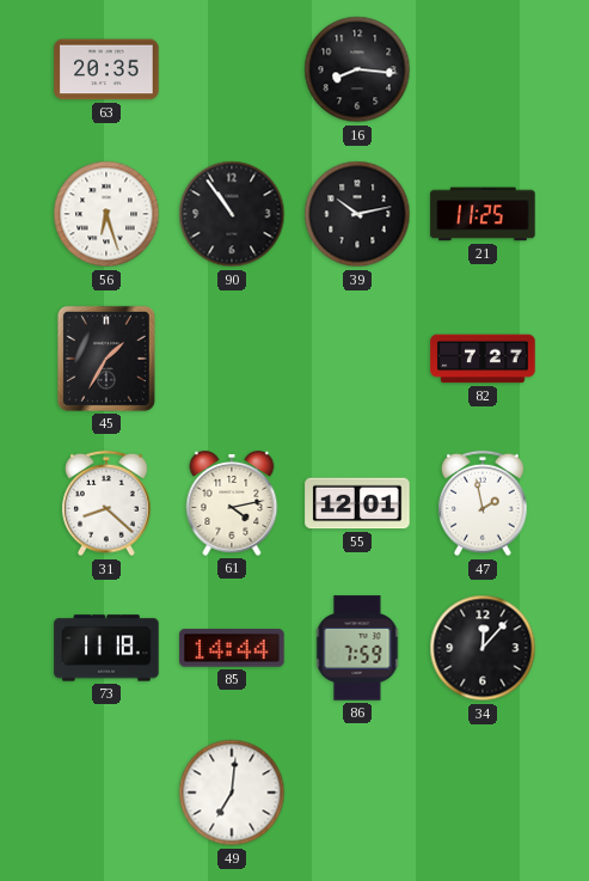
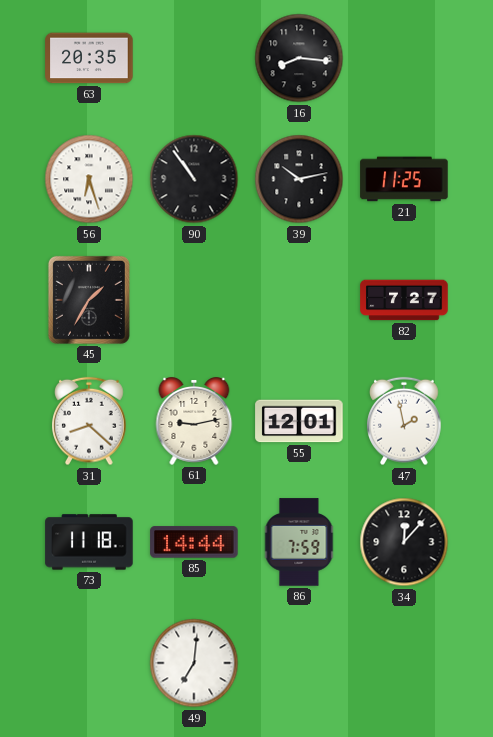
61: 4:13 -> 9:13
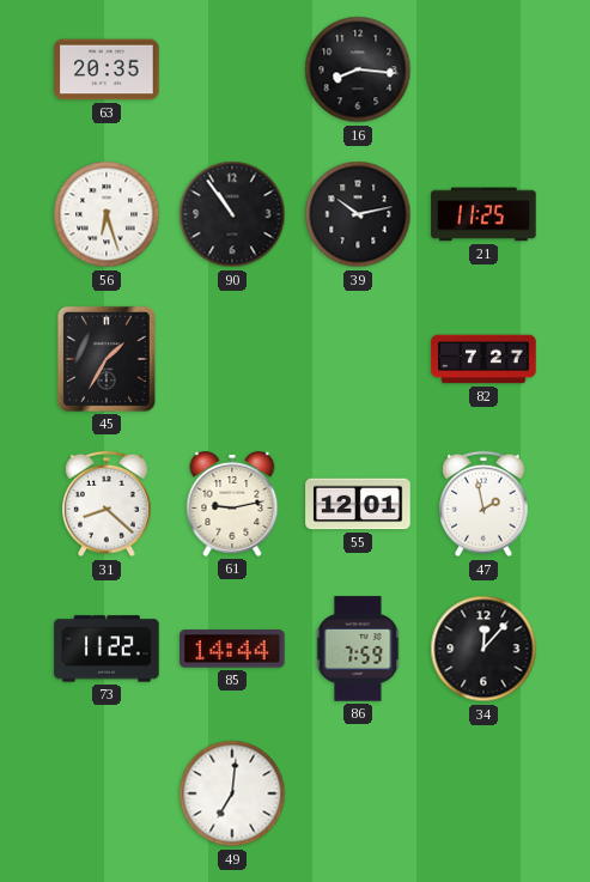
73: 11:18 -> 11:22
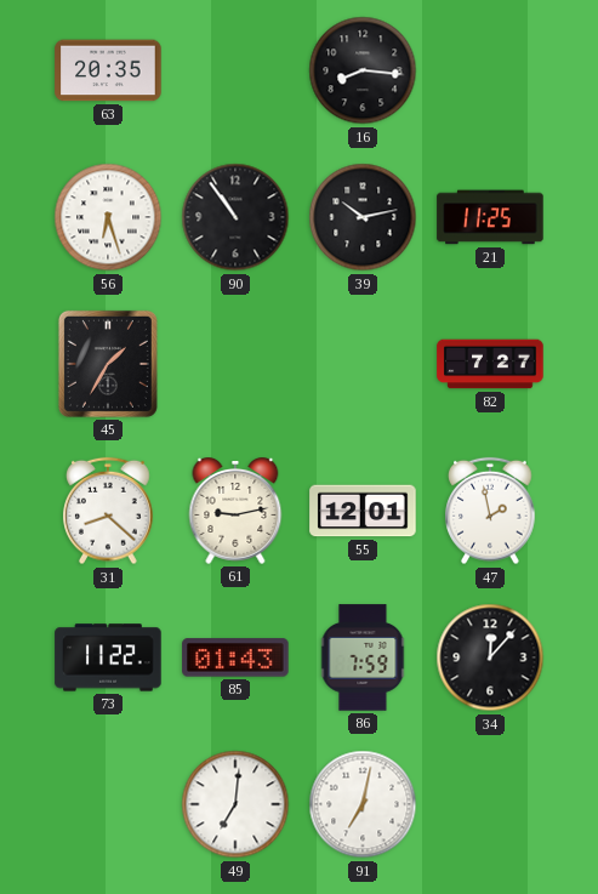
85: 14:44 -> 01:43
91: none -> 7:02
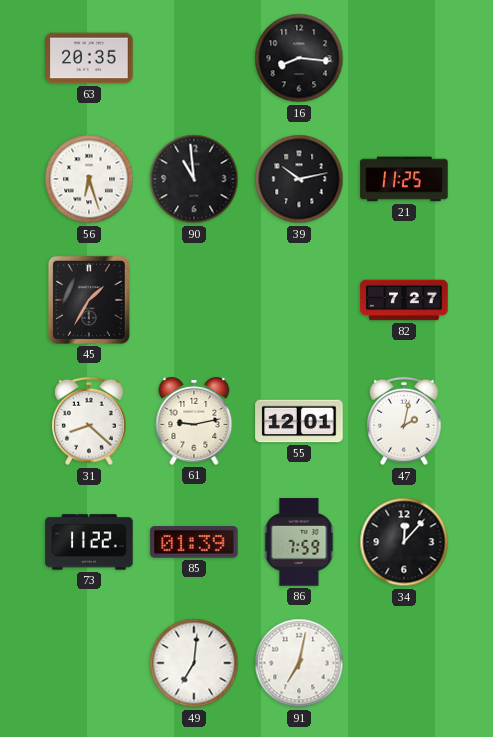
90: 10:54 -> 10:59
47: 1:58 -> 2:02
85: 01:43 -> 01:39
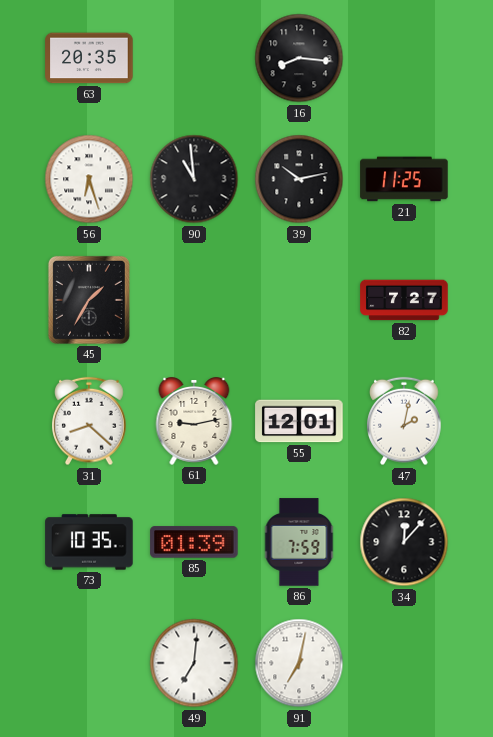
73: 11:22 -> 10:35
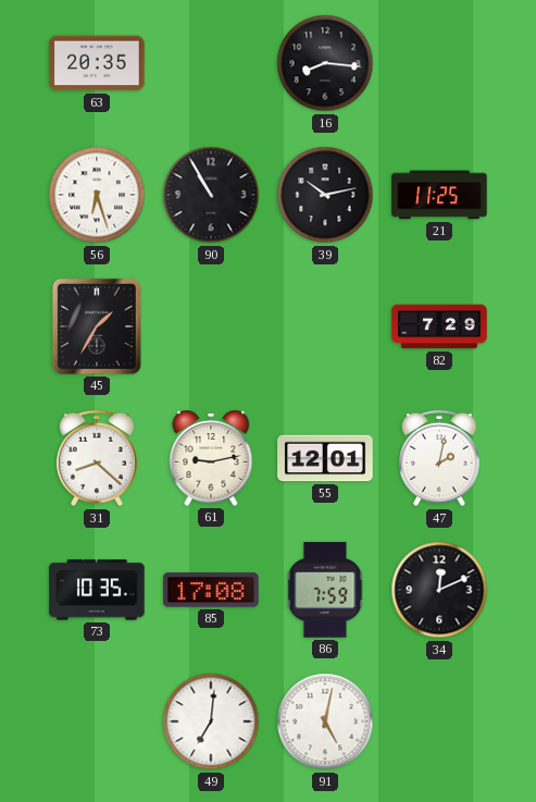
90: 10:59 -> 10:55
82: 7:27 -> 7:29
85: 01:39 -> 17:08
34: 12:07 -> 12:11
91: 7:02 -> 5:02
